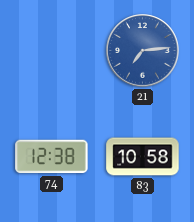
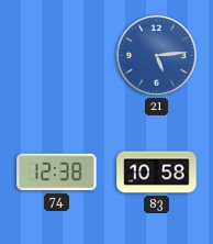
21: 7:14 -> 5:14
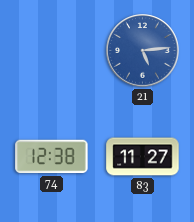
83: 10:58 -> 11:27
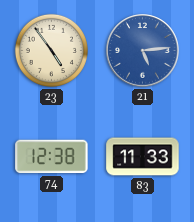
23: none -> 4:54
83: 11:27 -> 11:33
